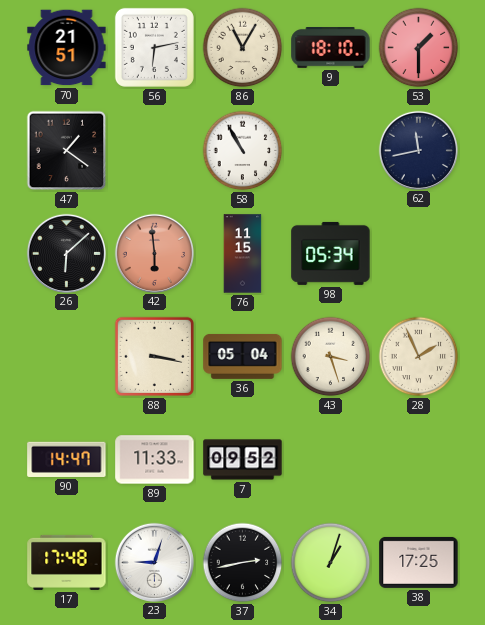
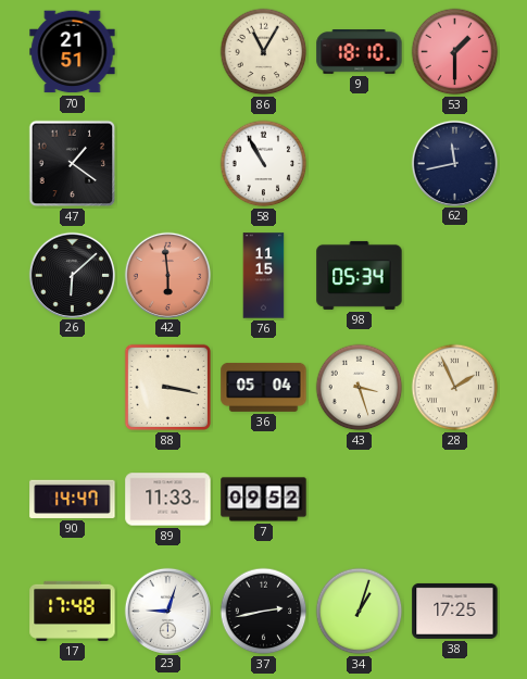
56: 6:13 -> none
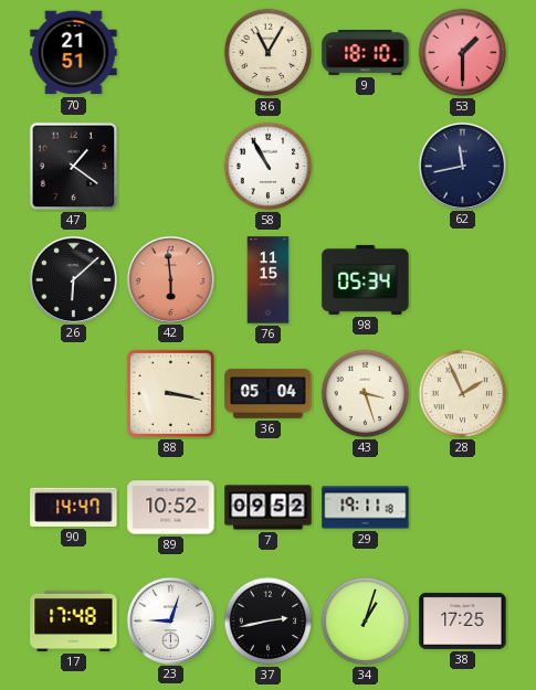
89: 11:33 -> 10:52
29: none -> 19:11
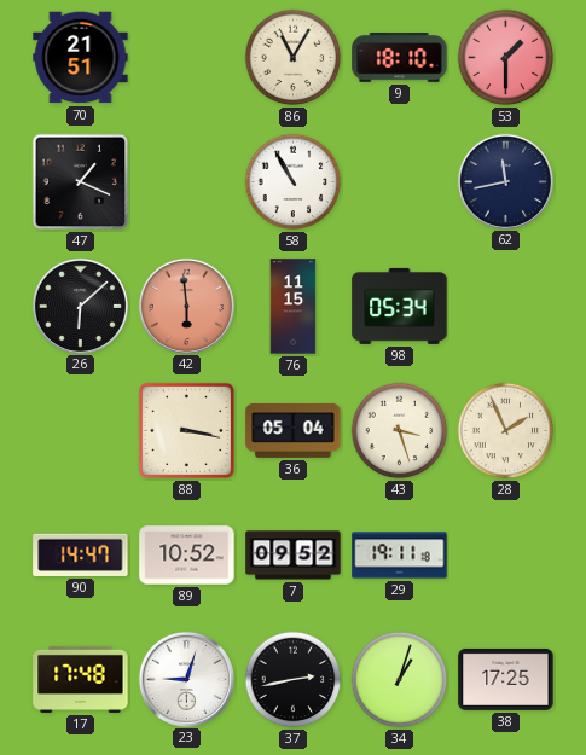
47: 1:21 -> 1:19
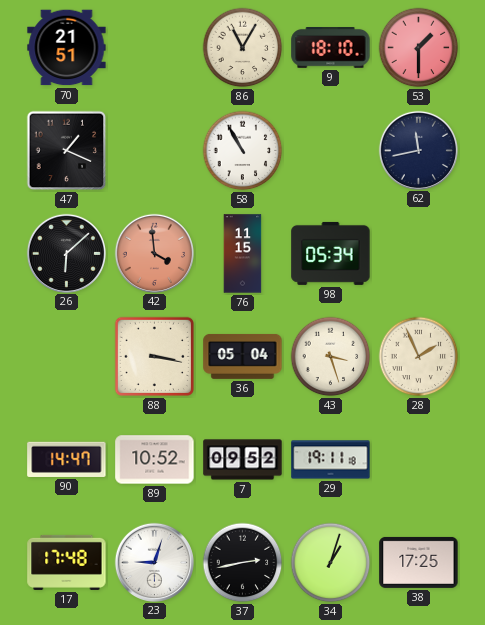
42: 5:59 -> 3:59
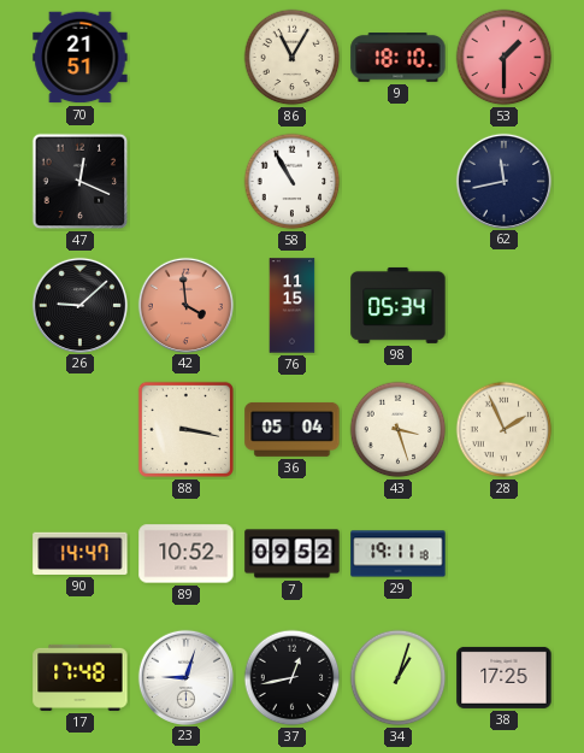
47: 1:19 -> 12:19
26: 6:08 -> 9:08
37: 2:43 -> 12:43
